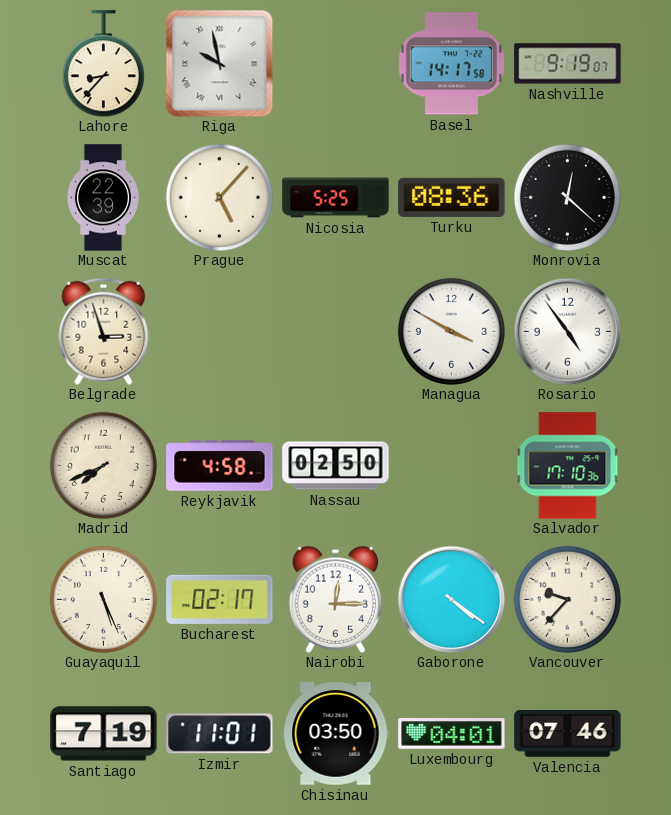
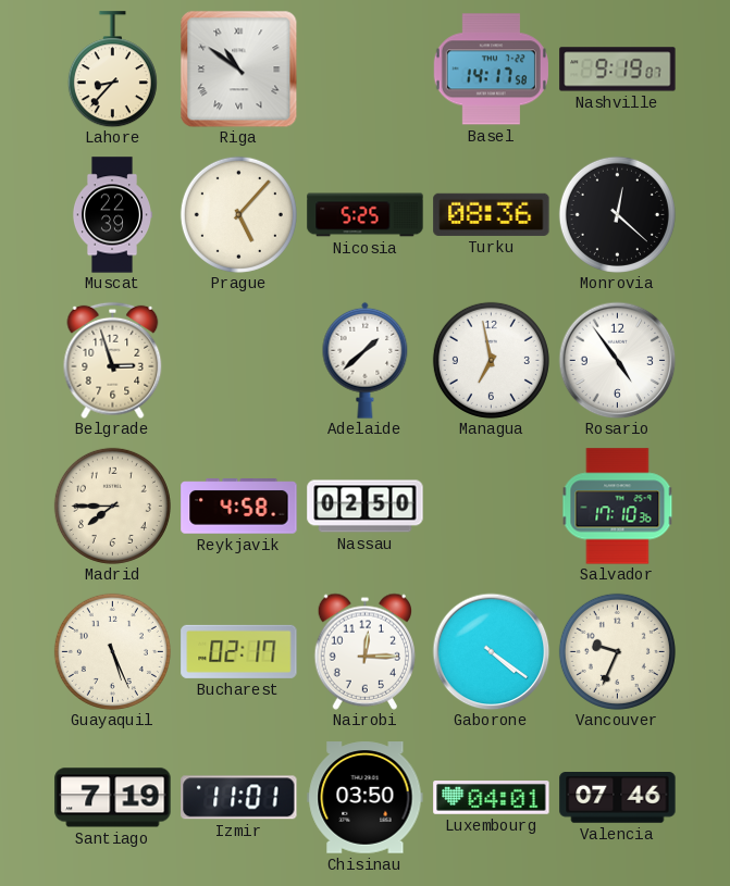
Riga: 9:58 -> 10:51
Adelaide: none -> 1:38
Managua: 3:50 -> 6:58
Madrid: 7:41 -> 7:45
Vancouver: 9:37 -> 9:34
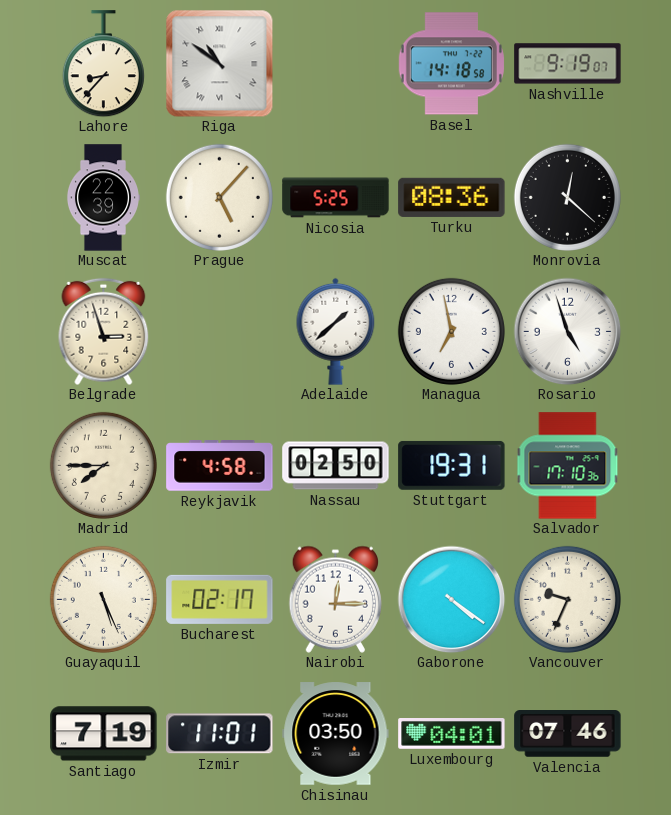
Basel: 14:17 -> 14:18
Rosario: 4:54 -> 4:57
Stuttgart: none -> 19:31
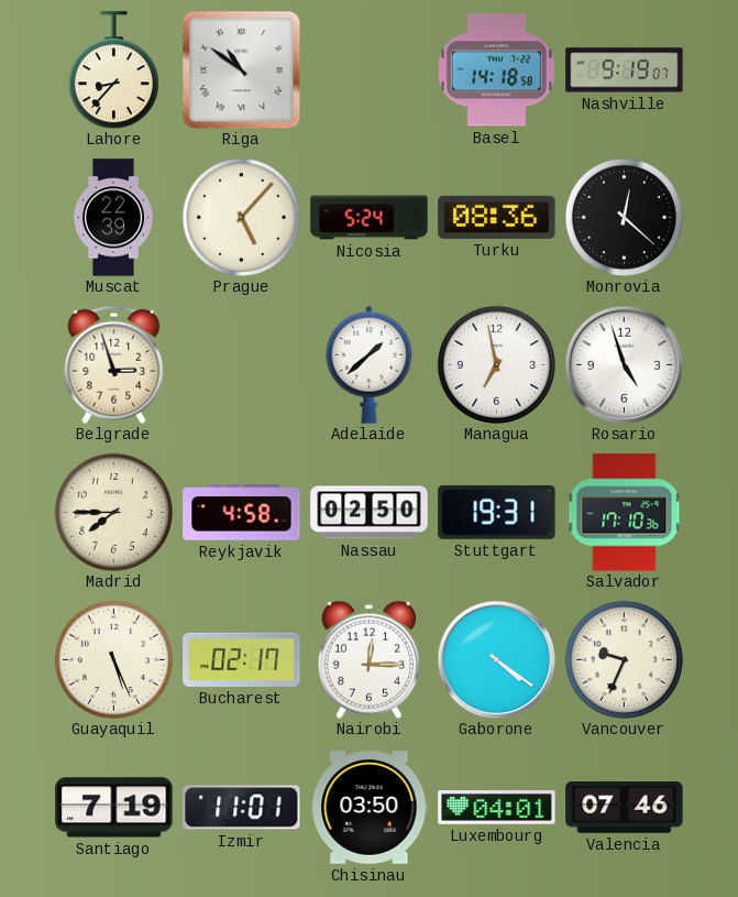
Nicosia: 5:25 -> 5:24
